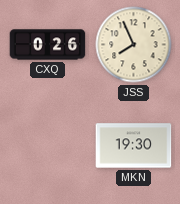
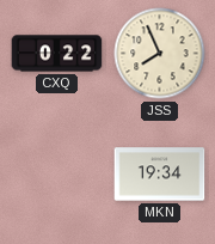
CXQ: 0:26 -> 0:22
MKN: 19:30 -> 19:34
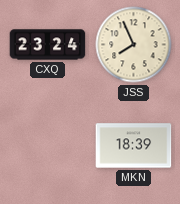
CXQ: 0:22 -> 23:24
MKN: 19:34 -> 18:39
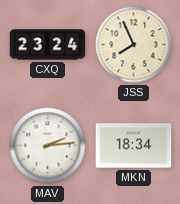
MAV: none -> 2:14
MKN: 18:39 -> 18:34
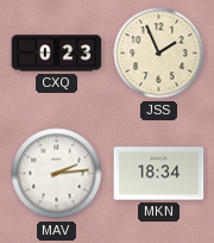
CXQ: 23:24 -> 0:23
JSS: 7:56 -> 1:56
